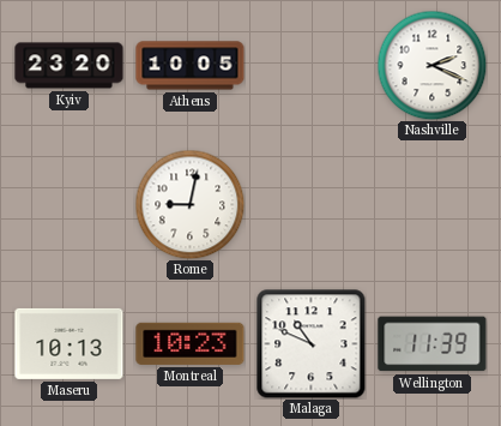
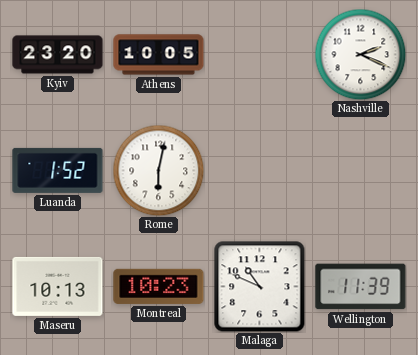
Luanda: none -> 1:52
Rome: 9:02 -> 6:02
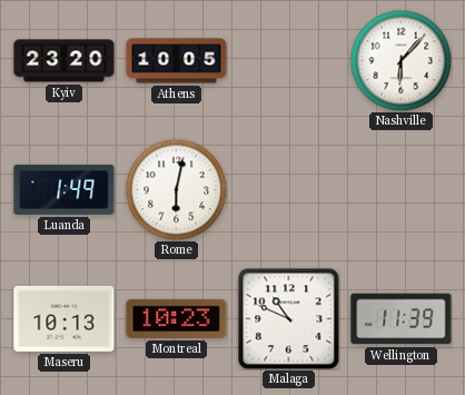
Nashville: 2:19 -> 6:07
Luanda: 1:52 -> 1:49
